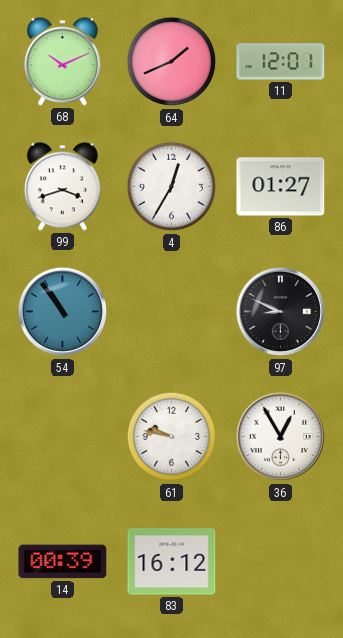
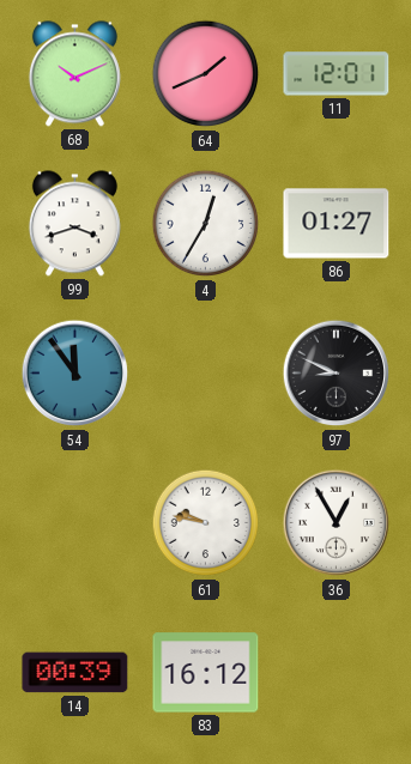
54: 10:54 -> 11:54
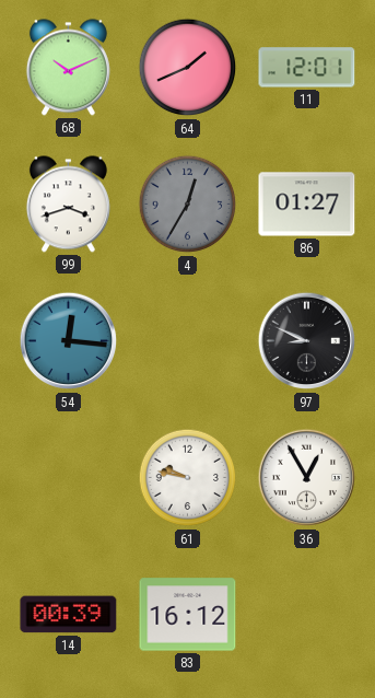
4 dial: white -> grey
54: 11:54 -> 12:16
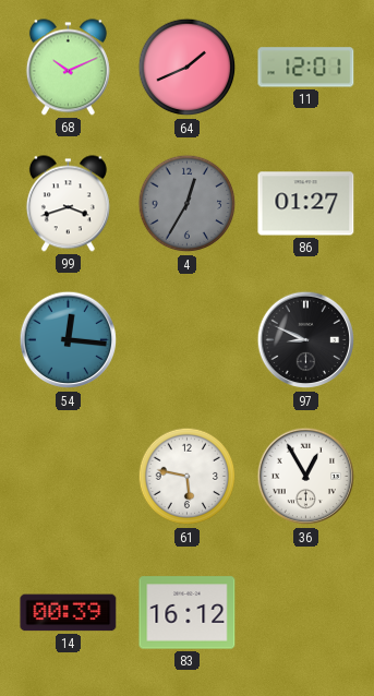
61: 9:47 -> 5:47
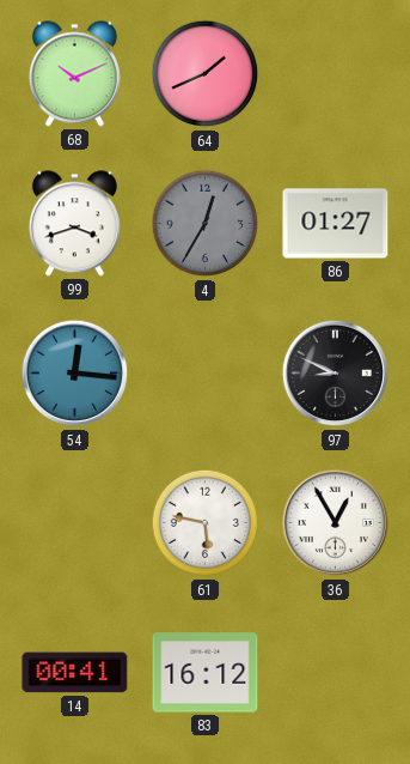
11: 12:01 -> none
14: 00:39 -> 00:41
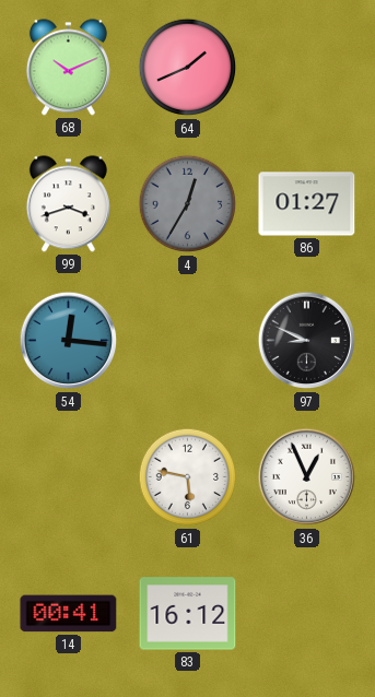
36: 12:55 -> 12:56
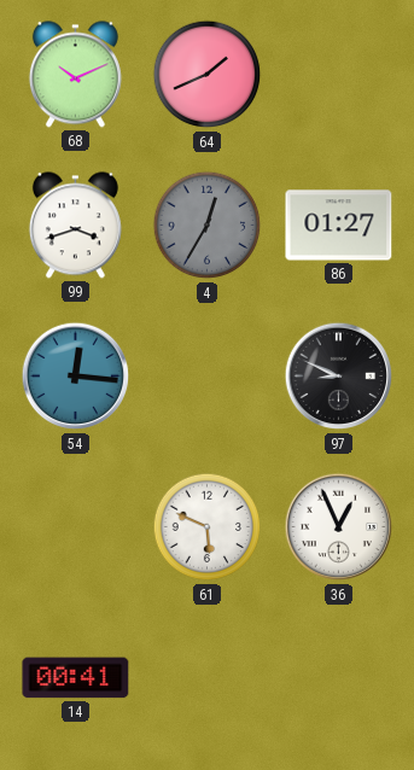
61: 5:47 -> 5:49
83: 16:12 -> none
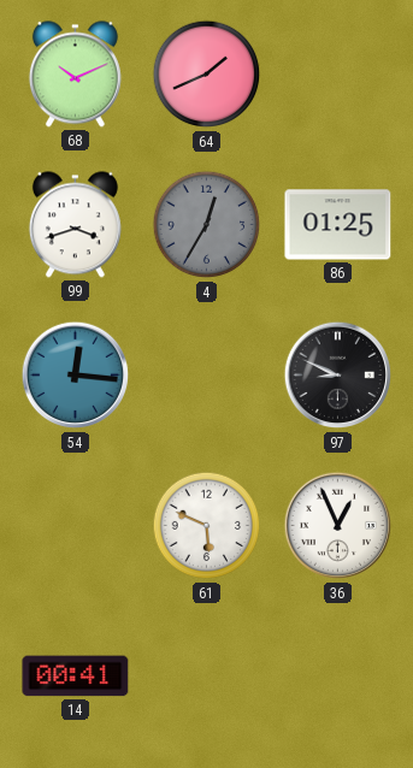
86: 01:27 -> 01:25
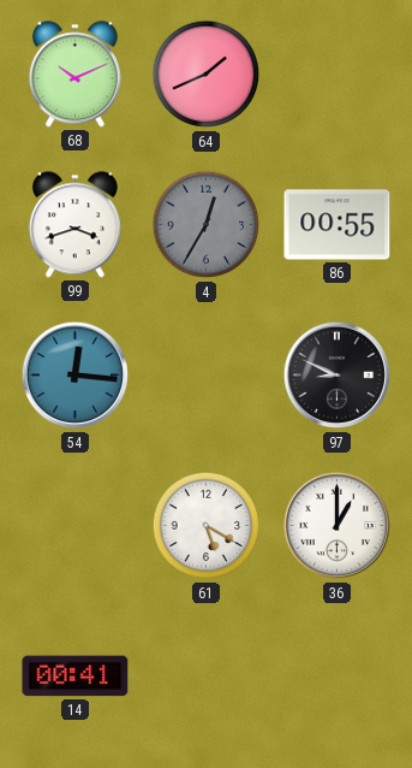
86: 01:25 -> 00:55
61: 5:49 -> 5:20
36: 12:56 -> 1:00
